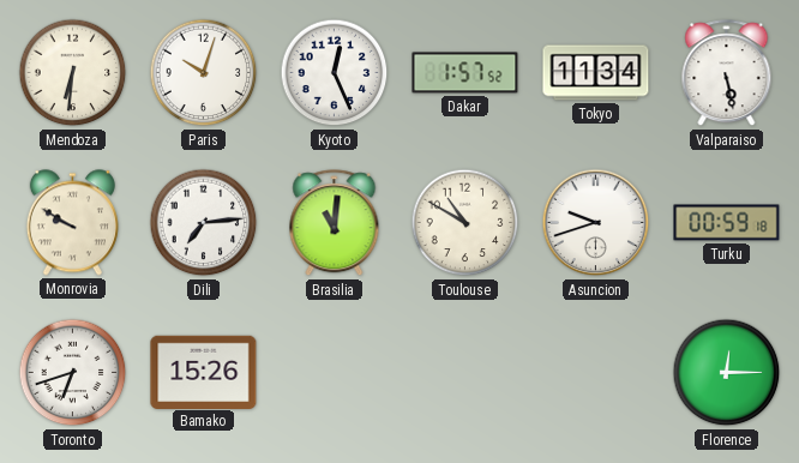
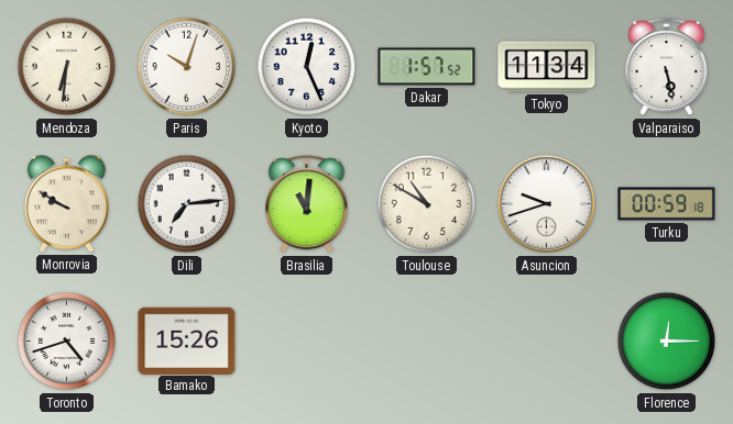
Toronto: 6:42 -> 4:42
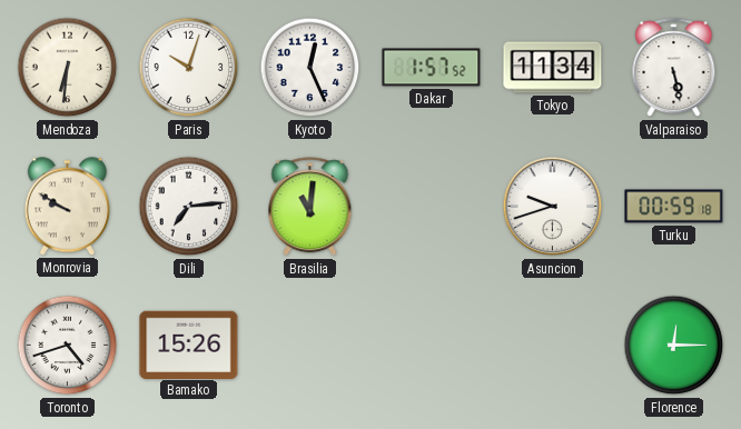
Toulouse: 10:50 -> none
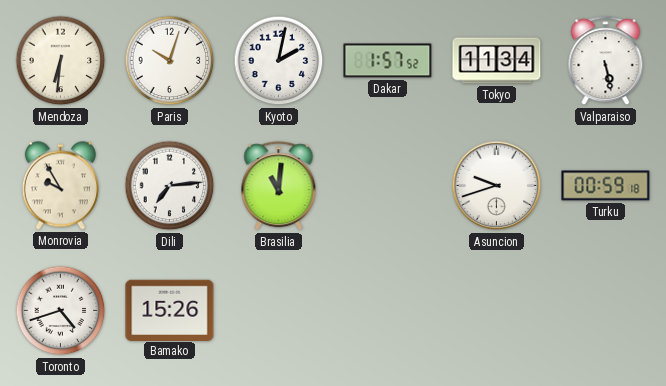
Kyoto: 12:26 -> 2:02
Monrovia: 9:50 -> 9:55
Florence: 12:15 -> none
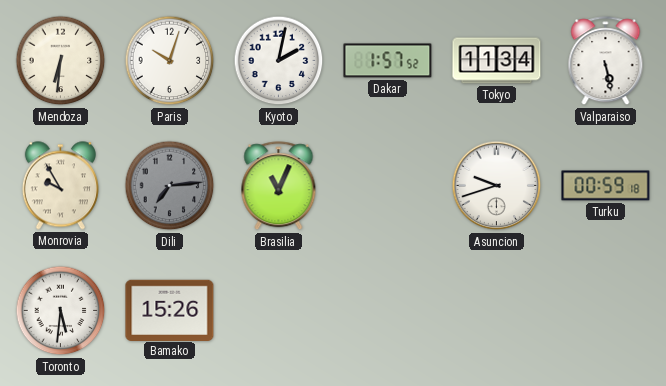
Dili dial: white -> grey
Brasilia: 11:01 -> 11:04
Toronto: 4:42 -> 5:31
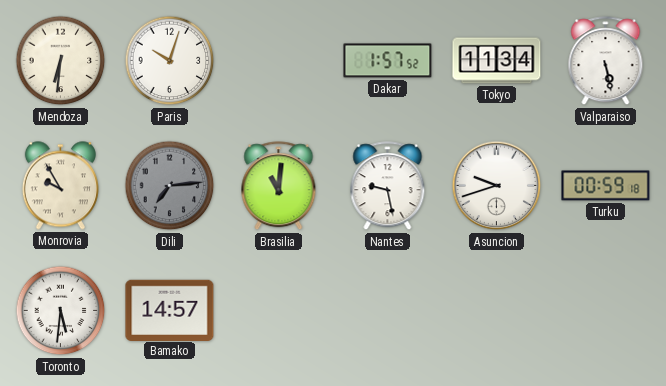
Kyoto: 2:02 -> none
Brasilia: 11:04 -> 11:01
Nantes: none -> 9:28
Bamako: 15:26 -> 14:57
